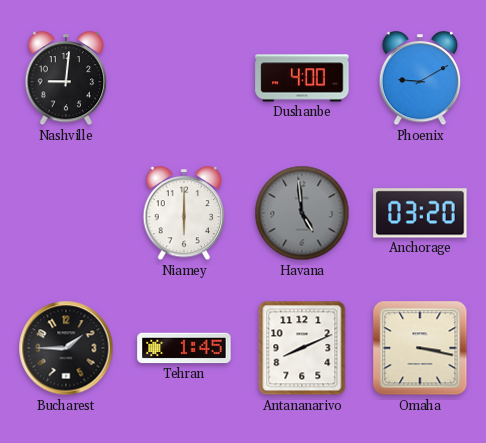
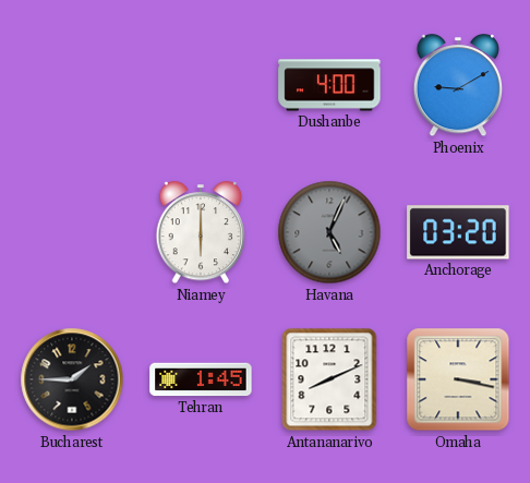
Nashville: 9:01 -> none
Havana: 4:59 -> 5:04
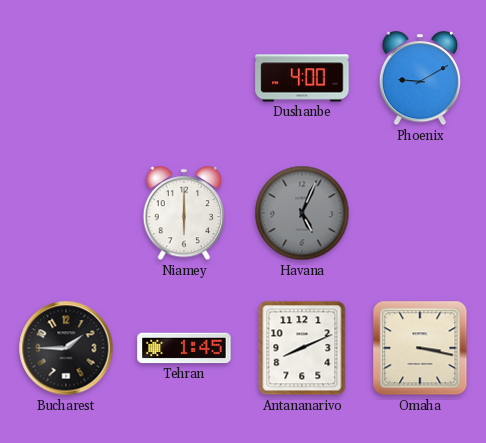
Anchorage: 03:20 -> none
